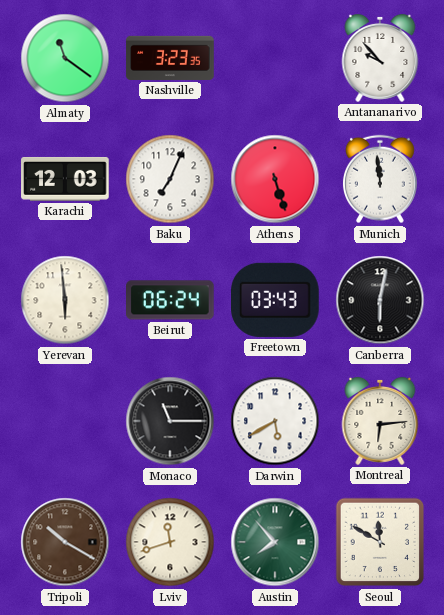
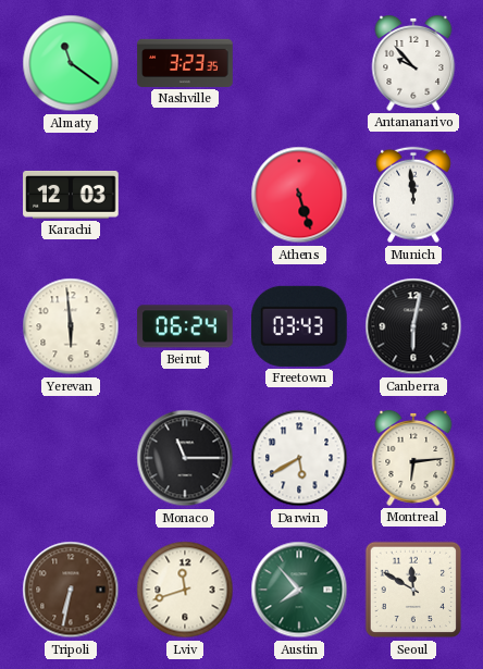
Baku: 7:04 -> none
Tripoli: 10:20 -> 6:32
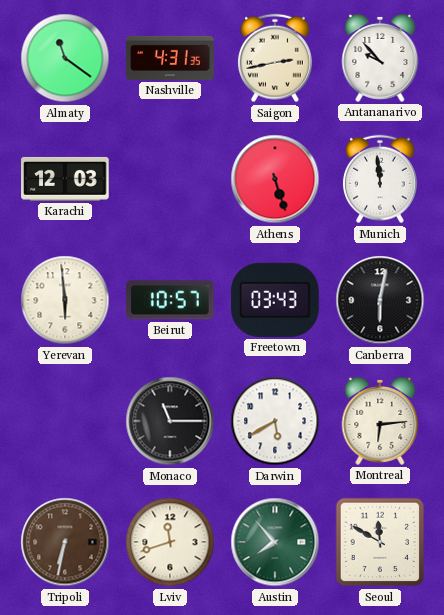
Nashville: 3:23 -> 4:31
Saigon: none -> 2:43
Beirut: 06:24 -> 10:57
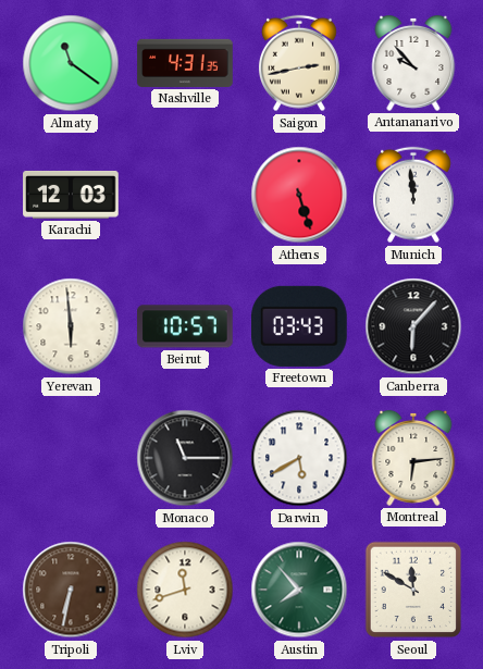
Canberra: 6:02 -> 6:07
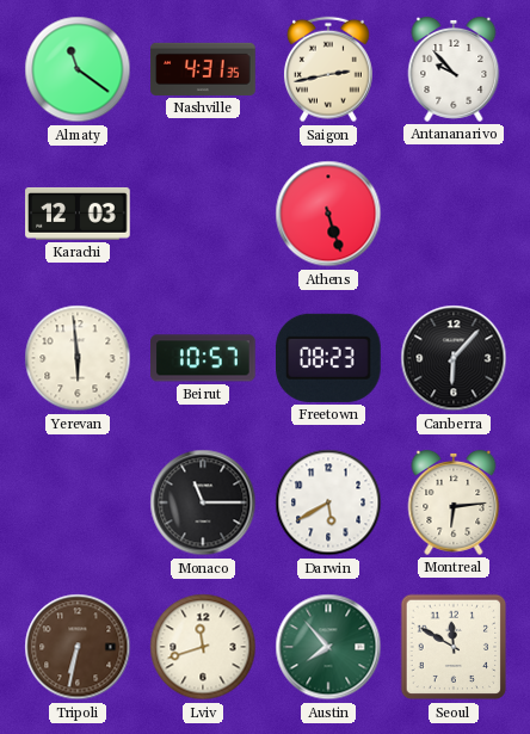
Munich: 11:59 -> none
Freetown: 03:43 -> 08:23
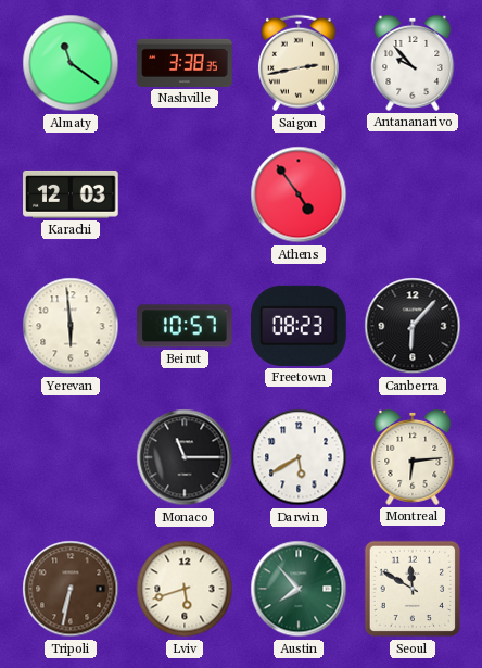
Nashville: 4:31 -> 3:38
Athens: 5:27 -> 4:54
Lviv: 11:42 -> 5:42
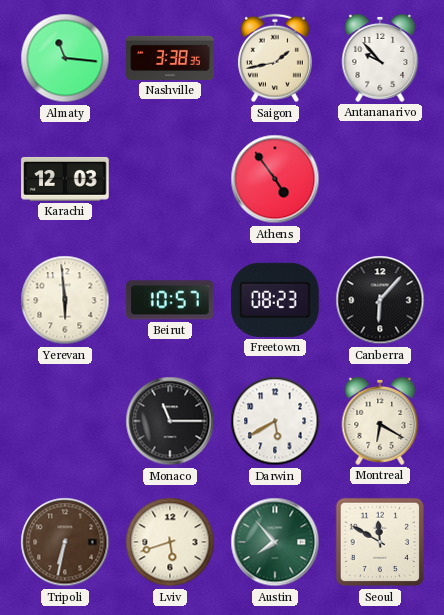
Almaty: 11:21 -> 11:16
Saigon: 2:43 -> 1:43
Montreal: 6:14 -> 6:20
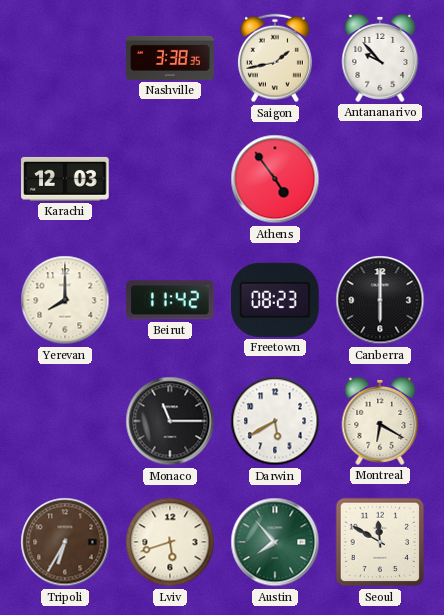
Almaty: 11:16 -> none
Yerevan: 5:59 -> 8:00
Beirut: 10:57 -> 11:42
Canberra: 6:07 -> 6:00
Tripoli: 6:32 -> 6:35
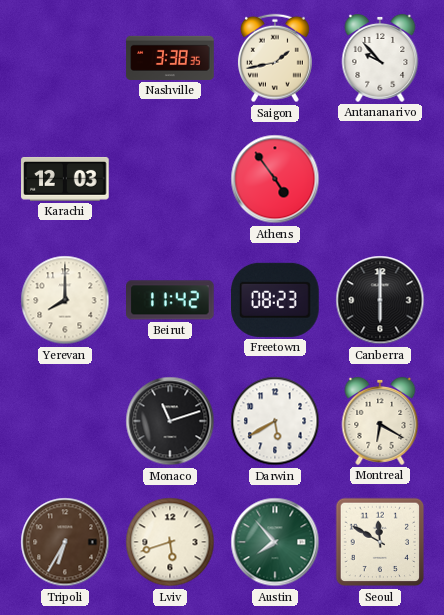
Monaco: 11:15 -> 11:12
